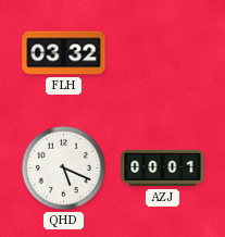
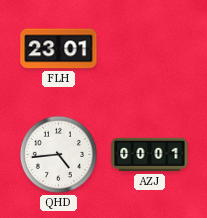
FLH: 03:32 -> 23:01
QHD: 5:19 -> 4:44
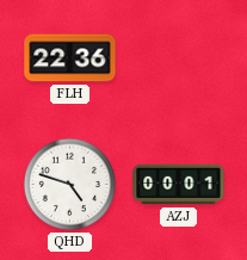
FLH: 23:01 -> 22:36
QHD: 4:44 -> 4:48
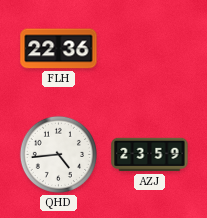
QHD: 4:48 -> 4:44
AZJ: 00:01 -> 23:59
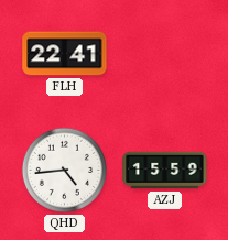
FLH: 22:36 -> 22:41
AZJ: 23:59 -> 15:59
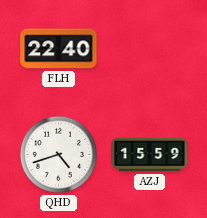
FLH: 22:41 -> 22:40
QHD: 4:44 -> 4:42
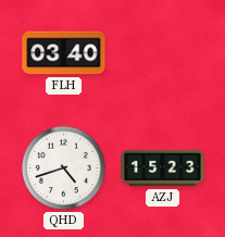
FLH: 22:40 -> 03:40
AZJ: 15:59 -> 15:23
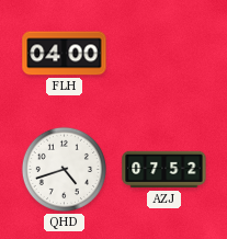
FLH: 03:40 -> 04:00
AZJ: 15:23 -> 07:52
